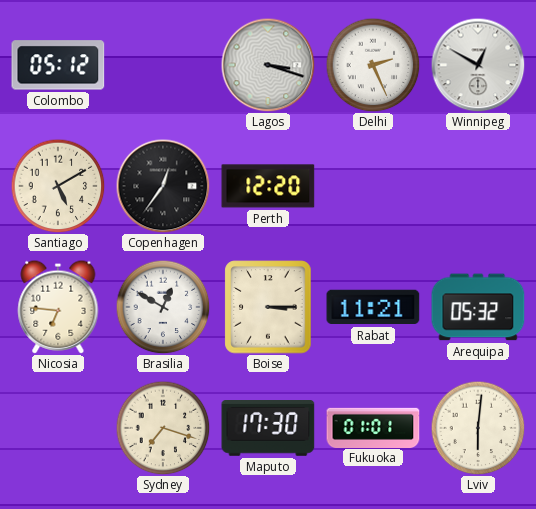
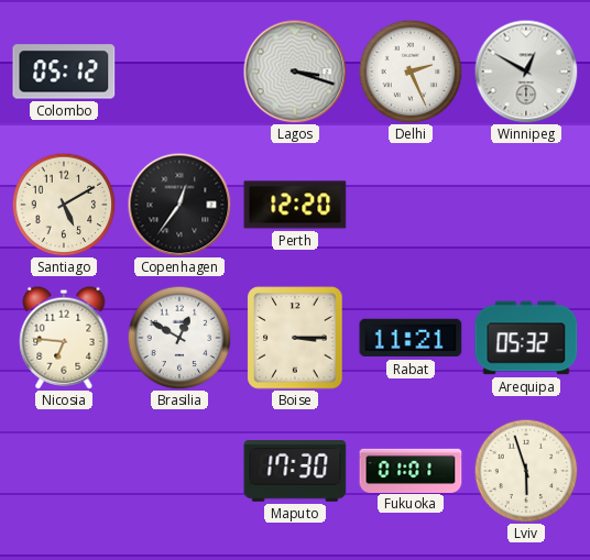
Sydney: 7:18 -> none
Lviv: 6:01 -> 5:57
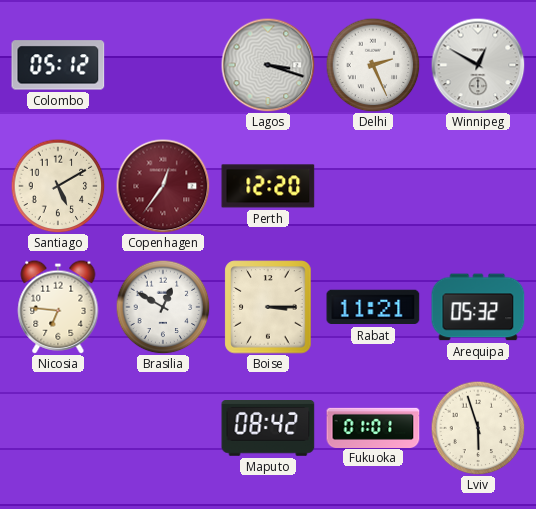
Copenhagen dial: black -> burgundy
Maputo: 17:30 -> 08:42
